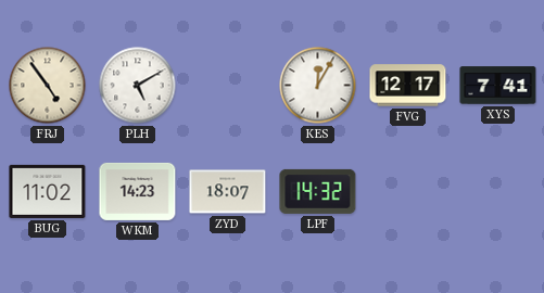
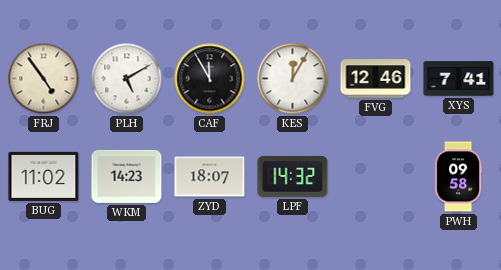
CAF: none -> 11:55
FVG: 12:17 -> 12:46
PWH: none -> 09:58
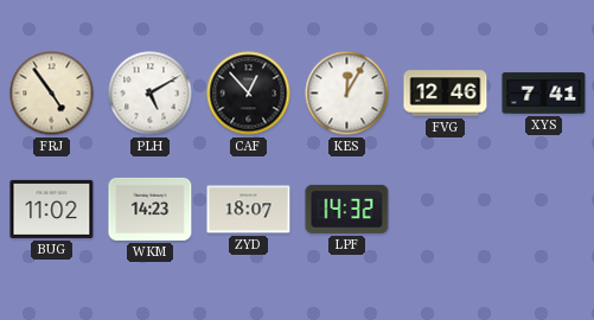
CAF: 11:55 -> 12:53
PWH: 09:58 -> none
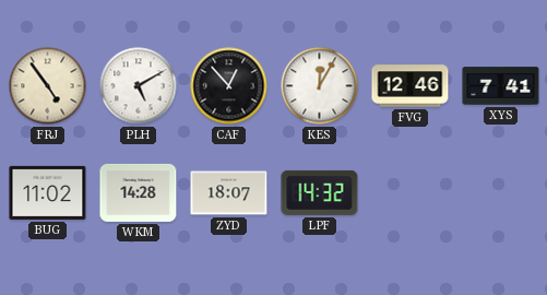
WKM: 14:23 -> 14:28
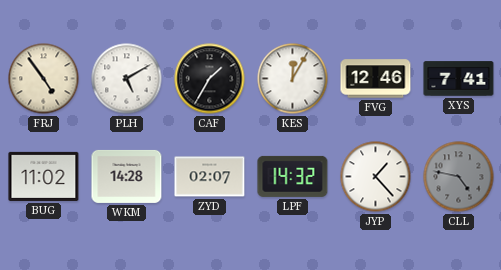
CAF: 12:53 -> 1:35
ZYD: 18:07 -> 02:07
JYP: none -> 1:23
CLL: none -> 4:47
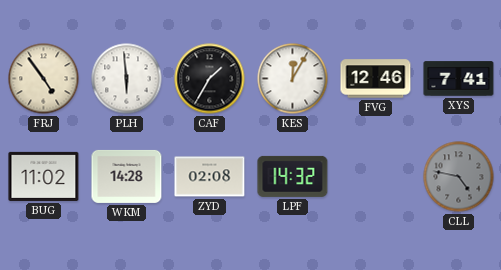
PLH: 5:10 -> 5:59
ZYD: 02:07 -> 02:08
JYP: 1:23 -> none
